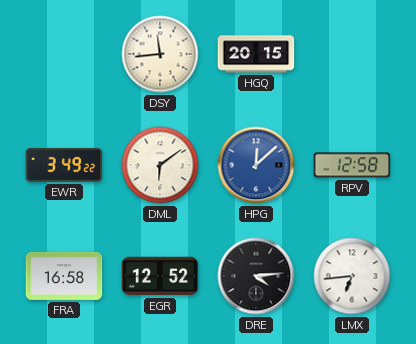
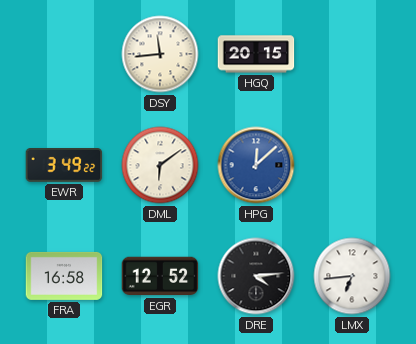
RPV: 12:58 -> none
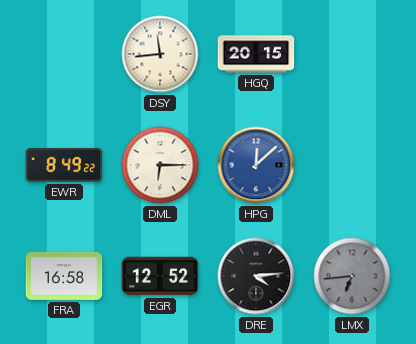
EWR: 3:49 -> 8:49
DML: 6:09 -> 6:15
LMX dial: white -> grey
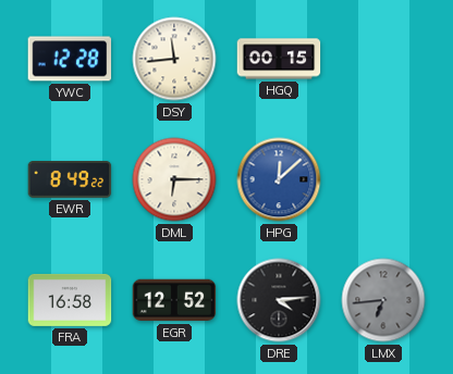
YWC: none -> 12:28
HGQ: 20:15 -> 00:15
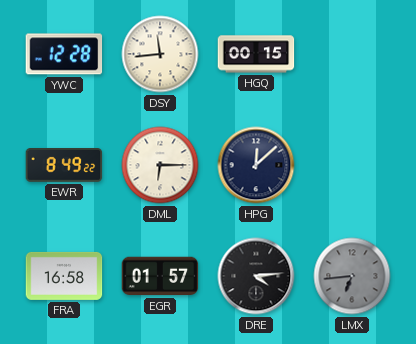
HPG dial: blue -> navy
EGR: 12:52 -> 01:57
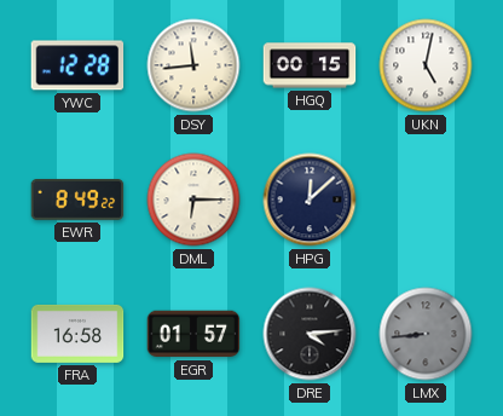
UKN: none -> 5:02
LMX: 6:44 -> 8:44
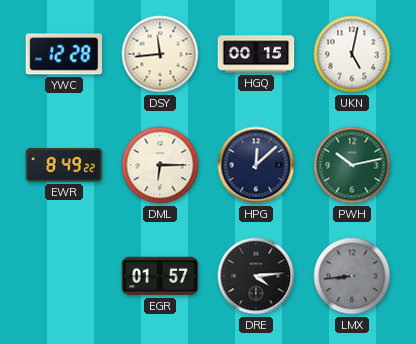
PWH: none -> 10:13
FRA: 16:58 -> none
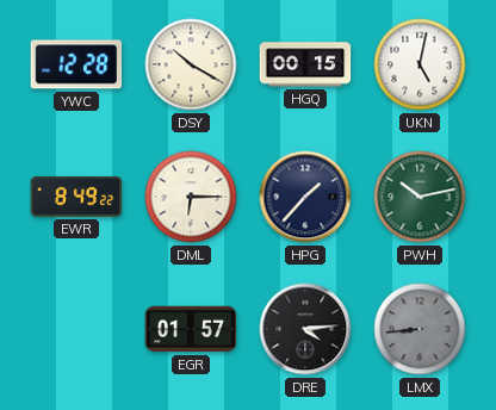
DSY: 11:44 -> 10:20
HPG: 12:08 -> 1:37
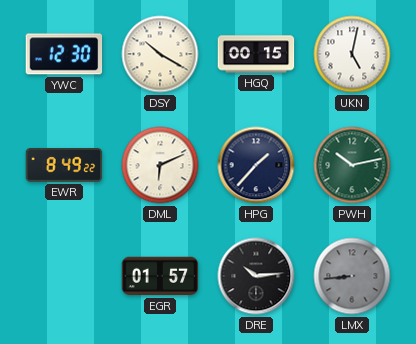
YWC: 12:28 -> 12:30
DML: 6:15 -> 6:11
DRE: 4:14 -> 10:14
